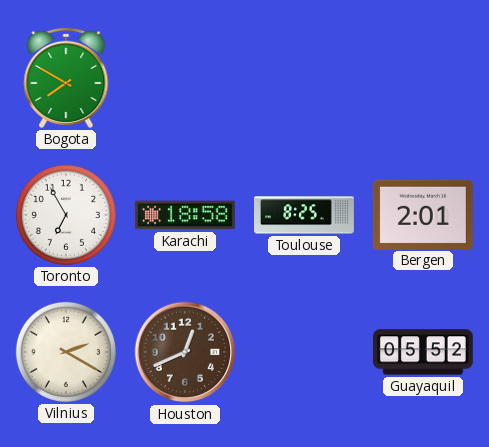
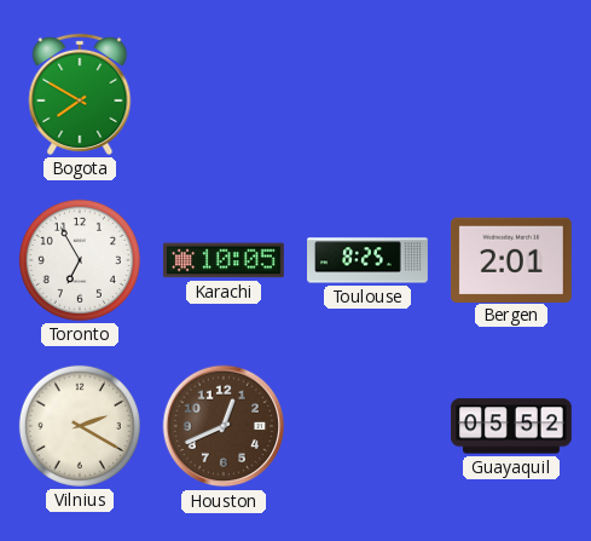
Karachi: 18:58 -> 10:05
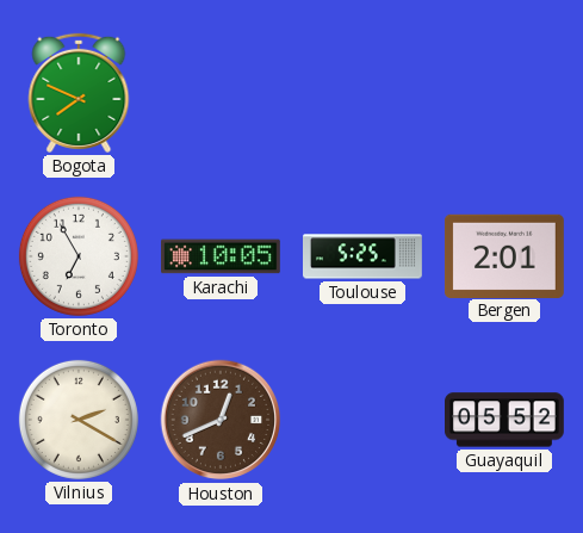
Bogota: 7:50 -> 7:49
Toulouse: 8:25 -> 5:25
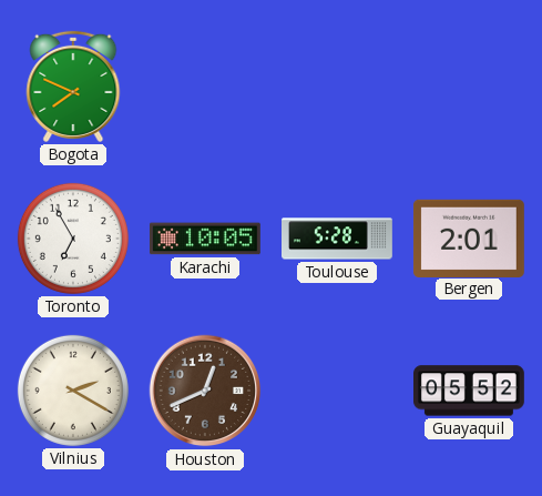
Toulouse: 5:25 -> 5:28
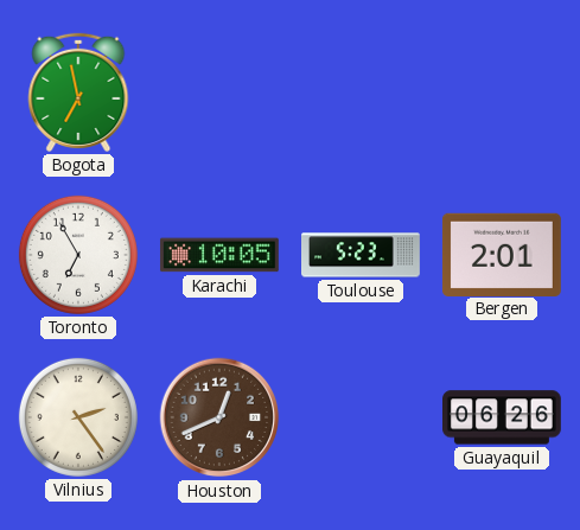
Bogota: 7:49 -> 6:58
Toulouse: 5:28 -> 5:23
Vilnius: 2:20 -> 2:24
Guayaquil: 05:52 -> 06:26
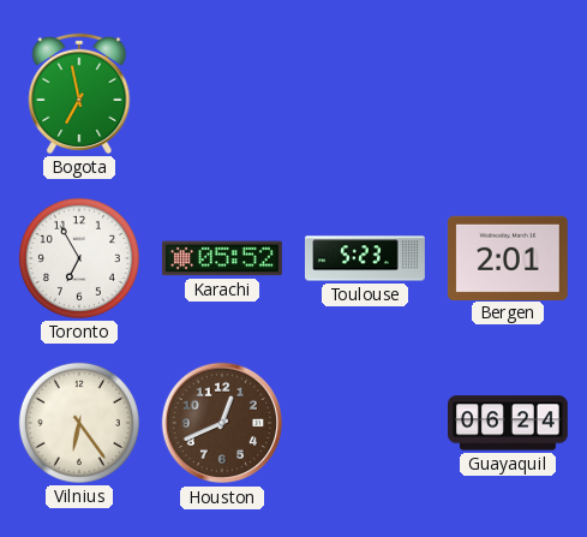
Karachi: 10:05 -> 05:52
Vilnius: 2:24 -> 6:24
Guayaquil: 06:26 -> 06:24
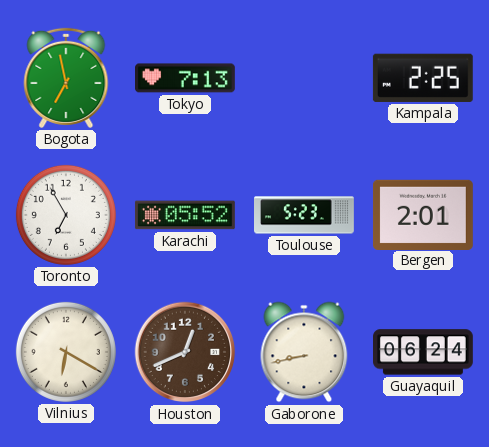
Tokyo: none -> 7:13
Kampala: none -> 2:25
Vilnius: 6:24 -> 6:20
Gaborone: none -> 8:43
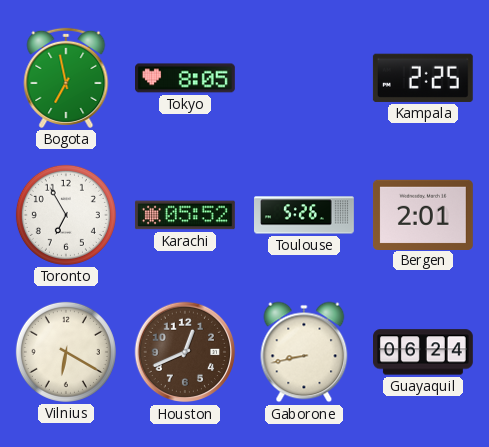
Tokyo: 7:13 -> 8:05
Toulouse: 5:23 -> 5:26
